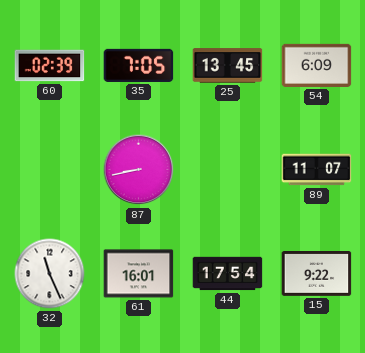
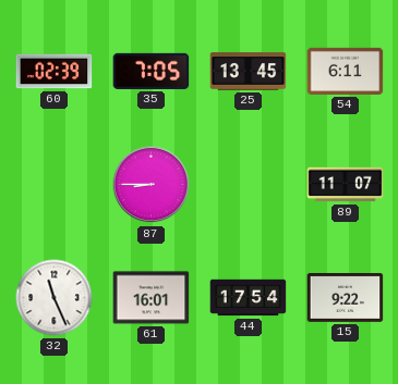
54: 6:09 -> 6:11
87: 8:43 -> 8:45
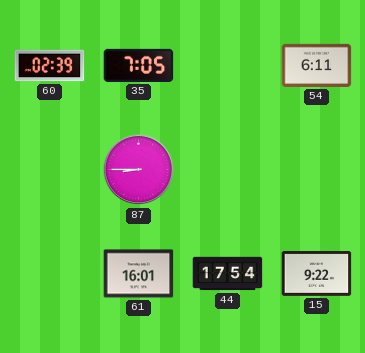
25: 13:45 -> none
89: 11:07 -> none
32: 11:26 -> none
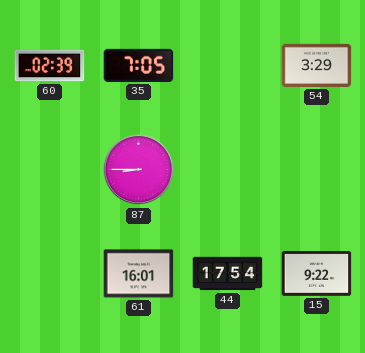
54: 6:11 -> 3:29
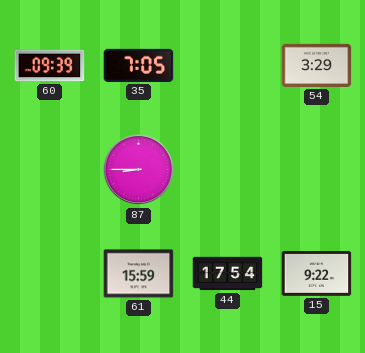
60: 02:39 -> 09:39
61: 16:01 -> 15:59
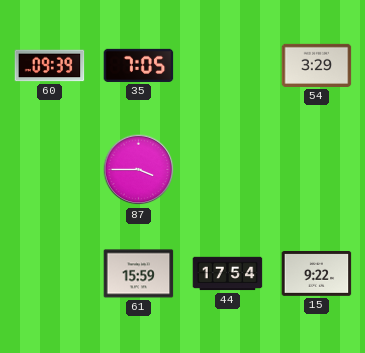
87: 8:45 -> 3:45
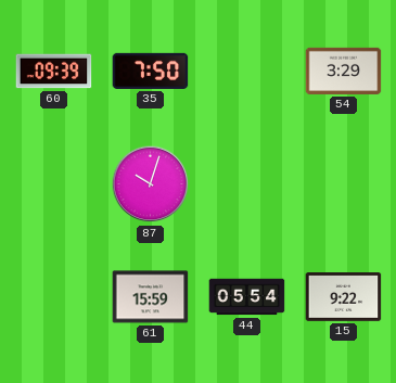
35: 7:05 -> 7:50
87: 3:45 -> 10:03
44: 17:54 -> 05:54
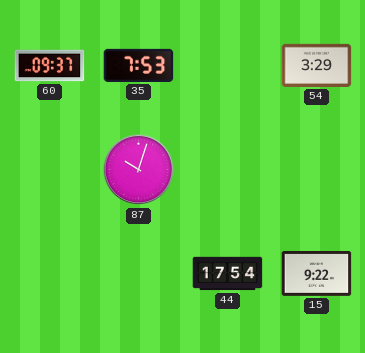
60: 09:39 -> 09:37
35: 7:50 -> 7:53
61: 15:59 -> none
44: 05:54 -> 17:54
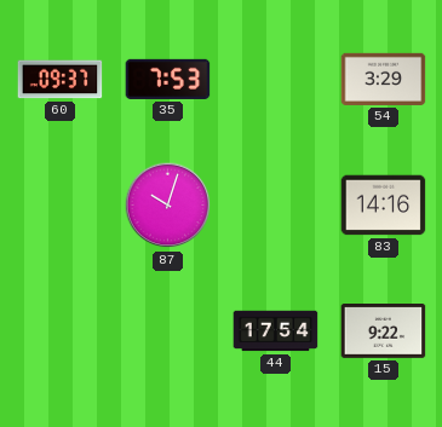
83: none -> 14:16
